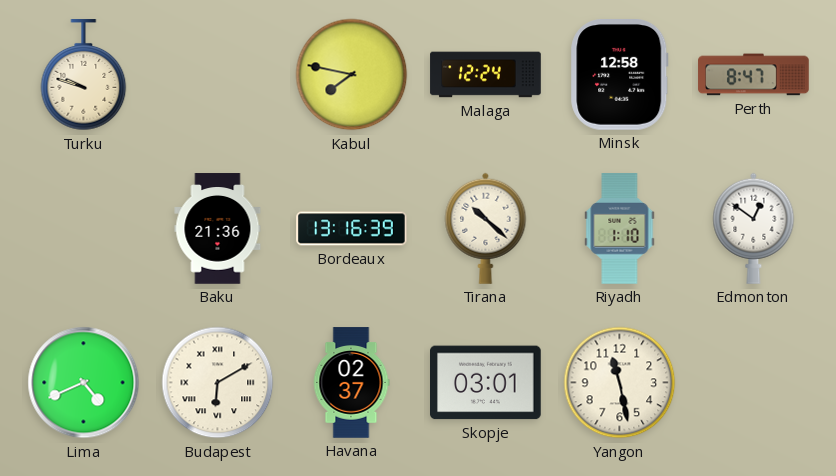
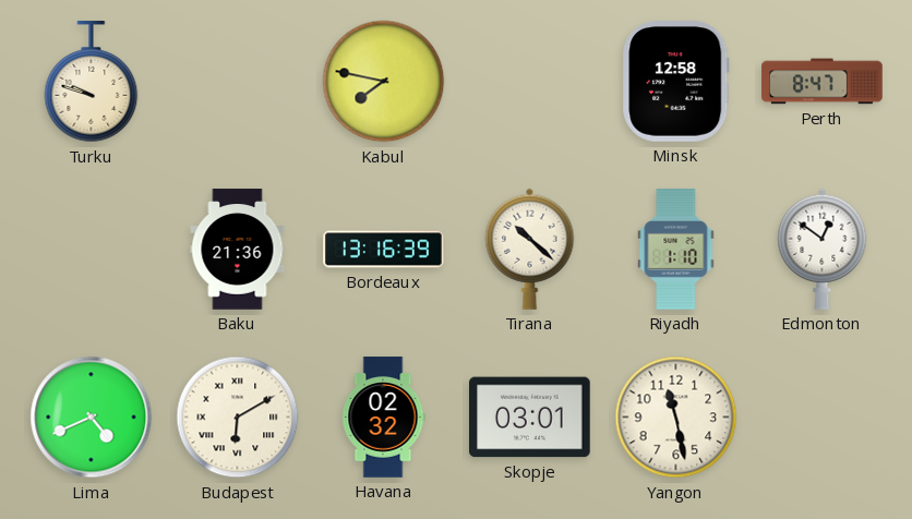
Malaga: 12:24 -> none
Havana: 02:37 -> 02:32
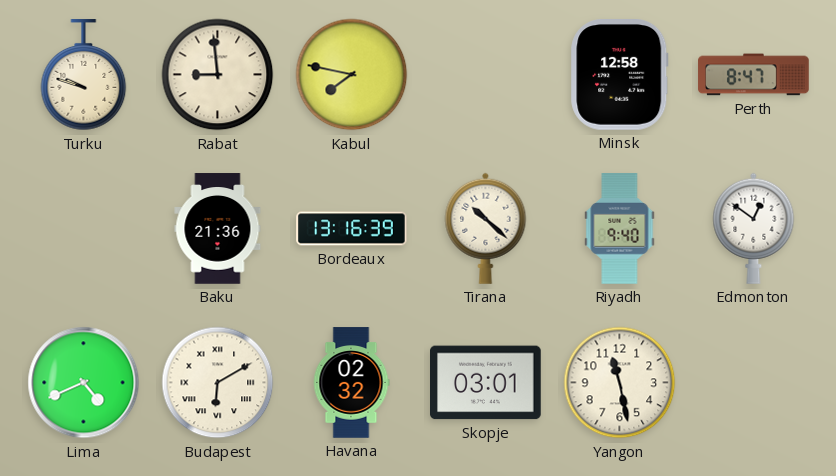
Rabat: none -> 8:59
Riyadh: 1:10 -> 9:40
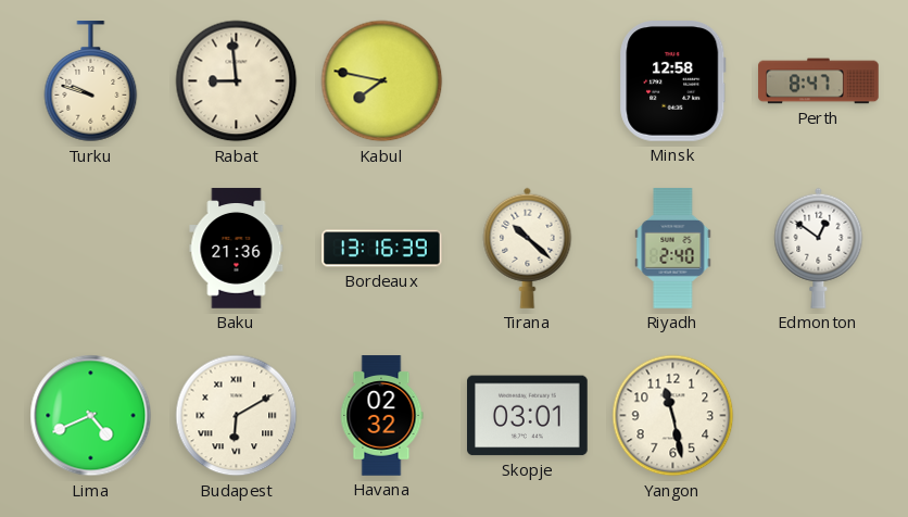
Riyadh: 9:40 -> 2:40
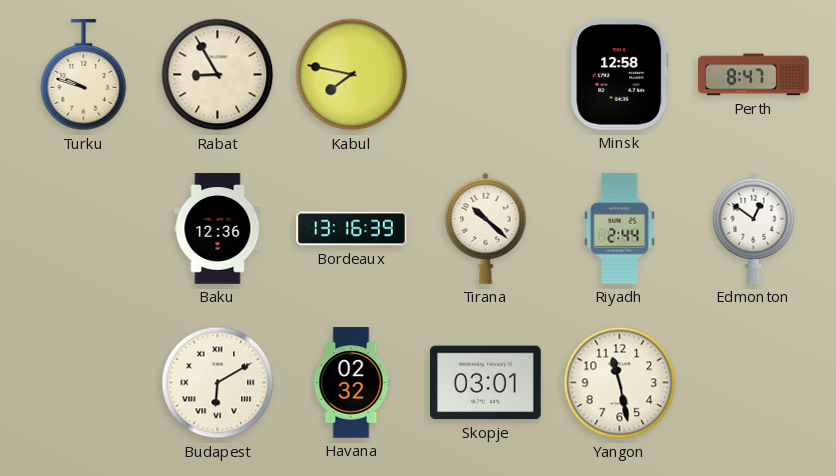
Rabat: 8:59 -> 8:55
Baku: 21:36 -> 12:36
Riyadh: 2:40 -> 2:44
Lima: 4:41 -> none
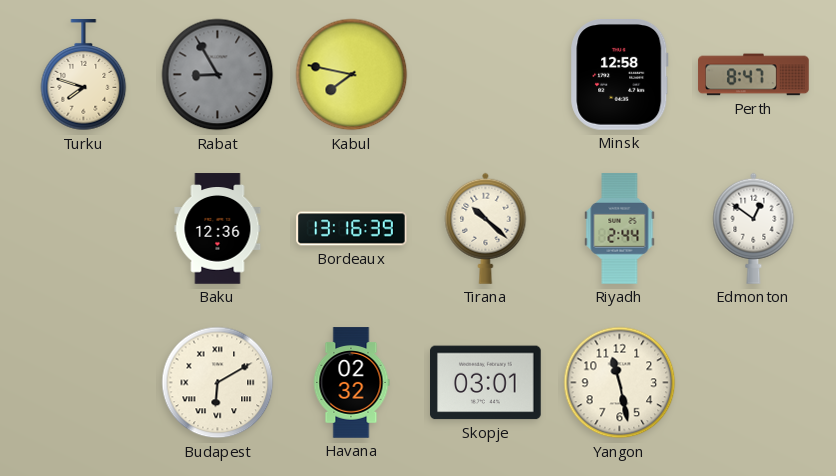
Turku: 9:48 -> 7:48
Rabat dial: cream -> grey
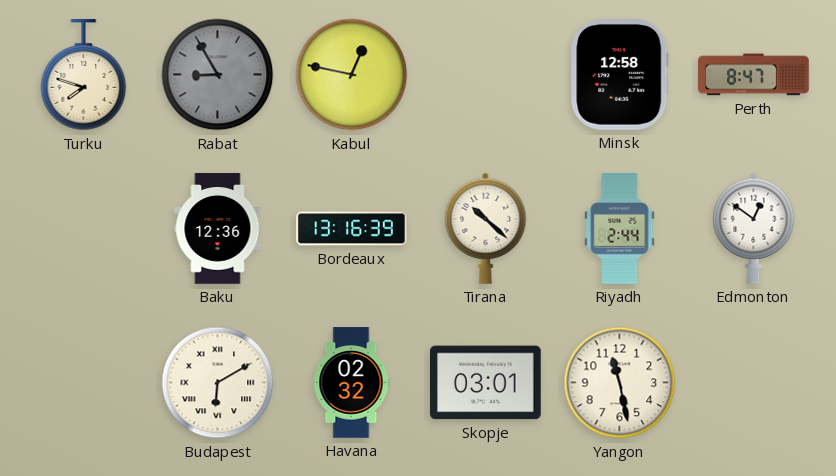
Kabul: 7:47 -> 12:47
